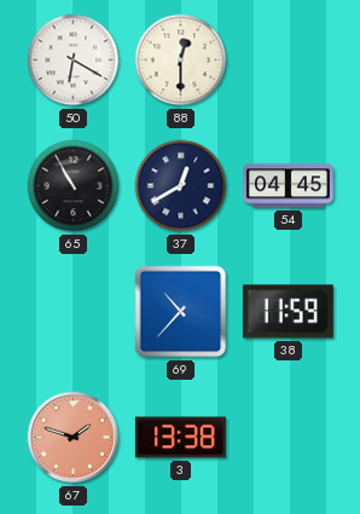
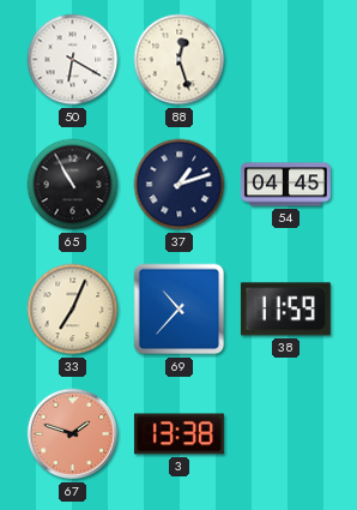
88: 12:30 -> 12:27
37: 12:40 -> 1:12
33: none -> 7:04
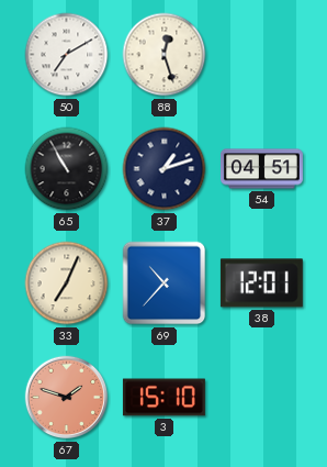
50: 6:20 -> 7:10
54: 04:45 -> 04:51
38: 11:59 -> 12:01
3: 13:38 -> 15:10
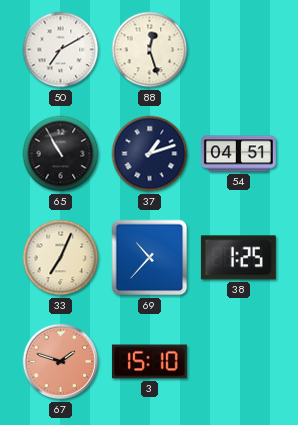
38: 12:01 -> 1:25
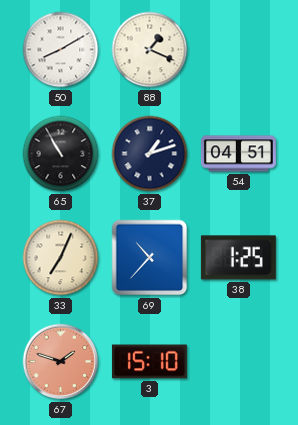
50: 7:10 -> 8:10
88: 12:27 -> 1:19
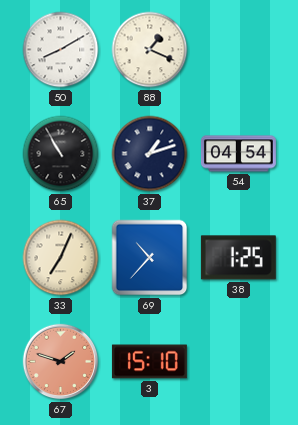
54: 04:51 -> 04:54
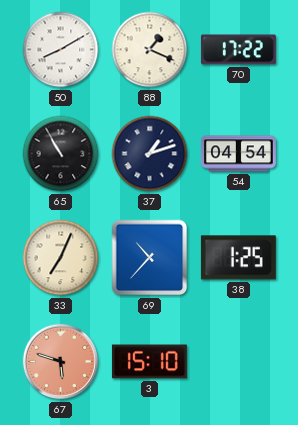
70: none -> 17:22
67: 1:48 -> 5:48
